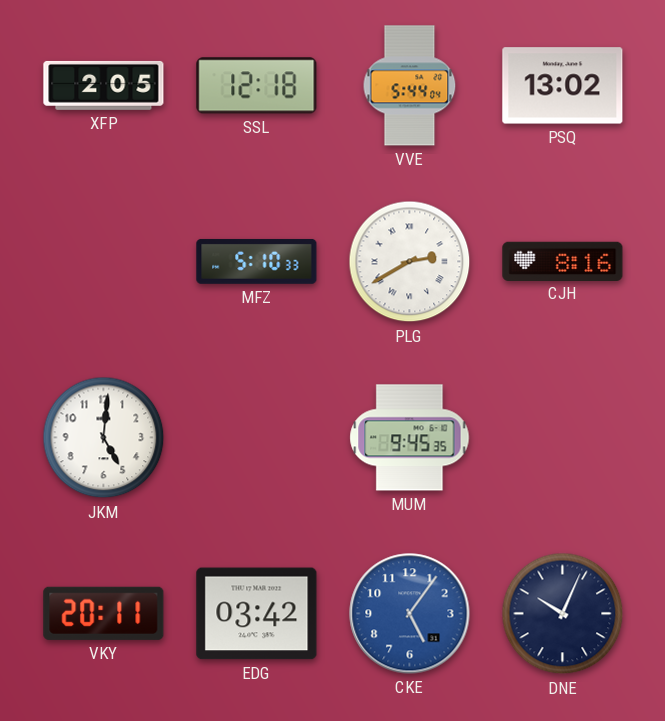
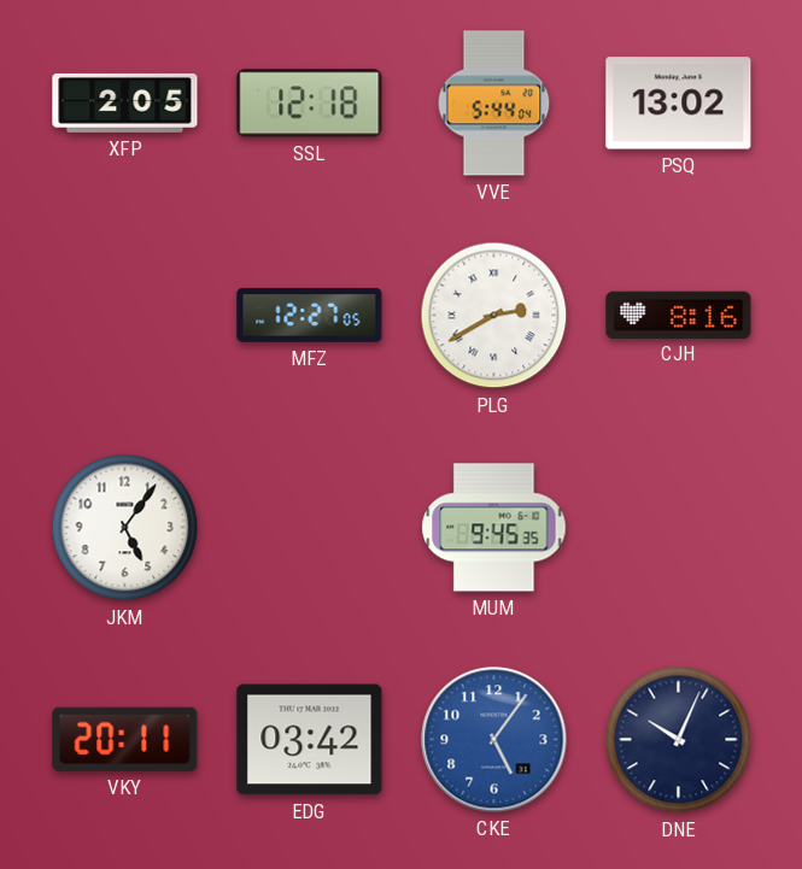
MFZ: 5:10 -> 12:27
JKM: 5:01 -> 5:06
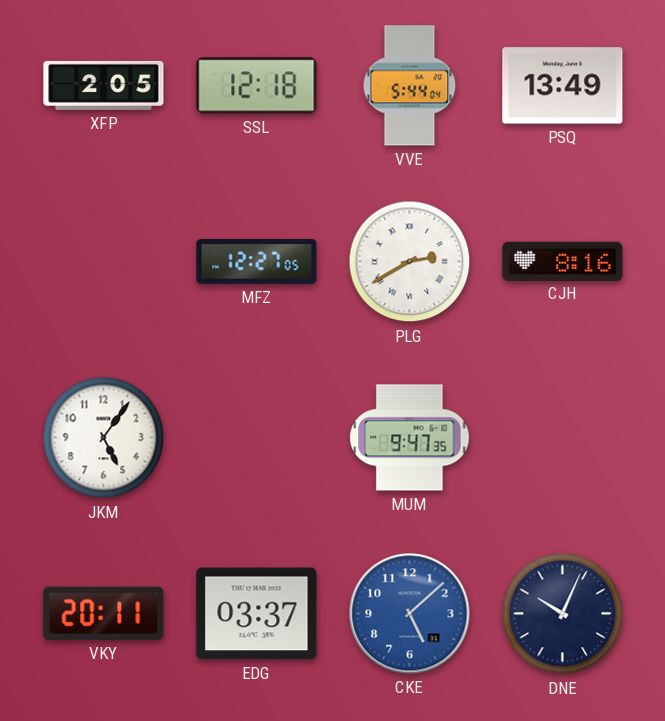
PSQ: 13:02 -> 13:49
MUM: 9:45 -> 9:47
EDG: 03:42 -> 03:37
CKE: 5:06 -> 5:08
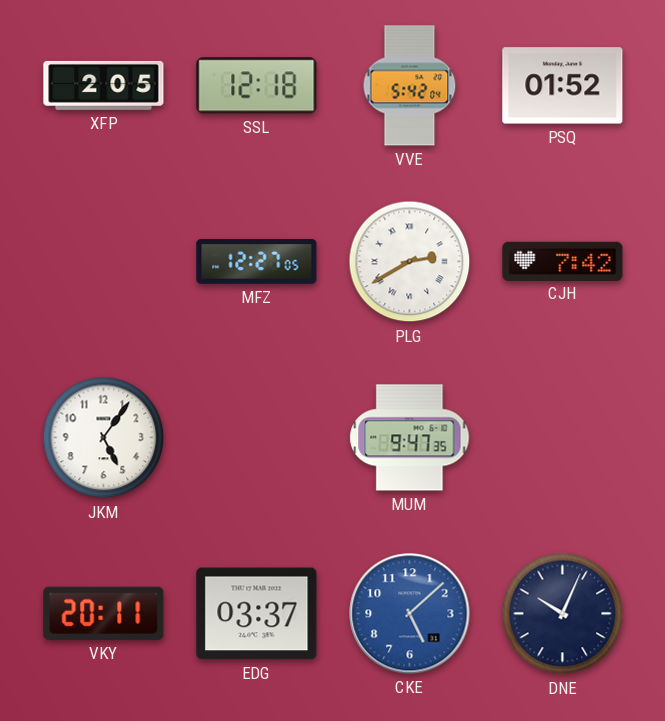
VVE: 5:44 -> 5:42
PSQ: 13:49 -> 01:52
CJH: 8:16 -> 7:42
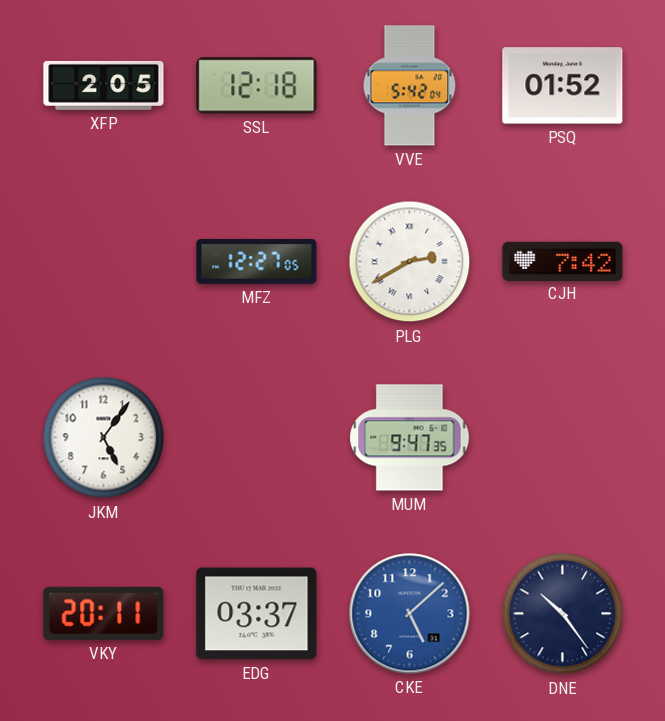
DNE: 10:04 -> 10:24
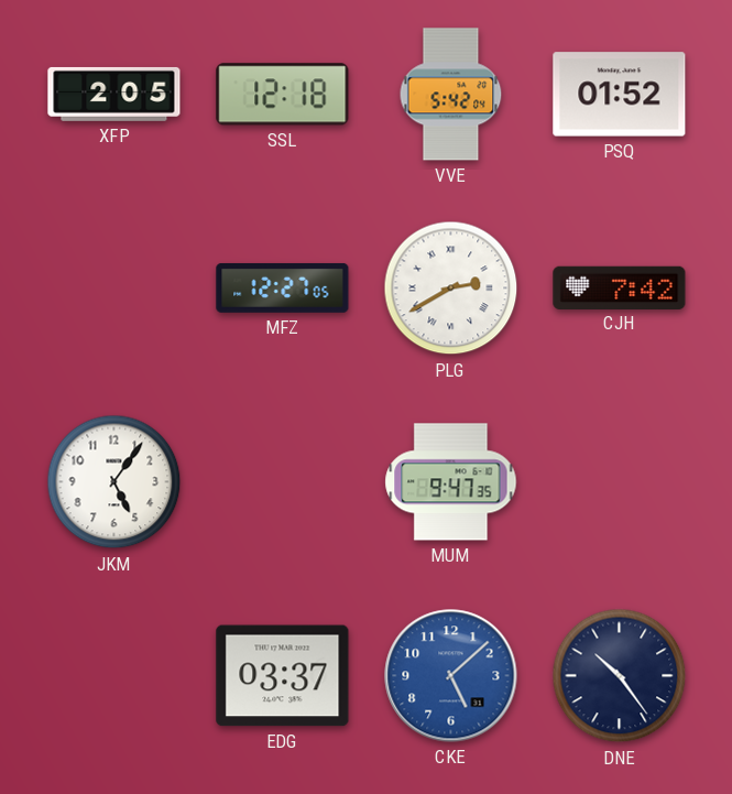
VKY: 20:11 -> none
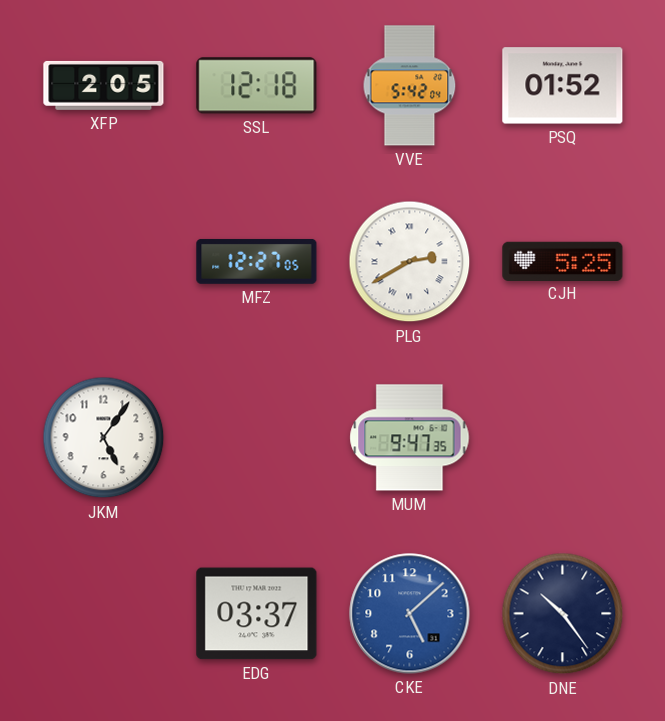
CJH: 7:42 -> 5:25
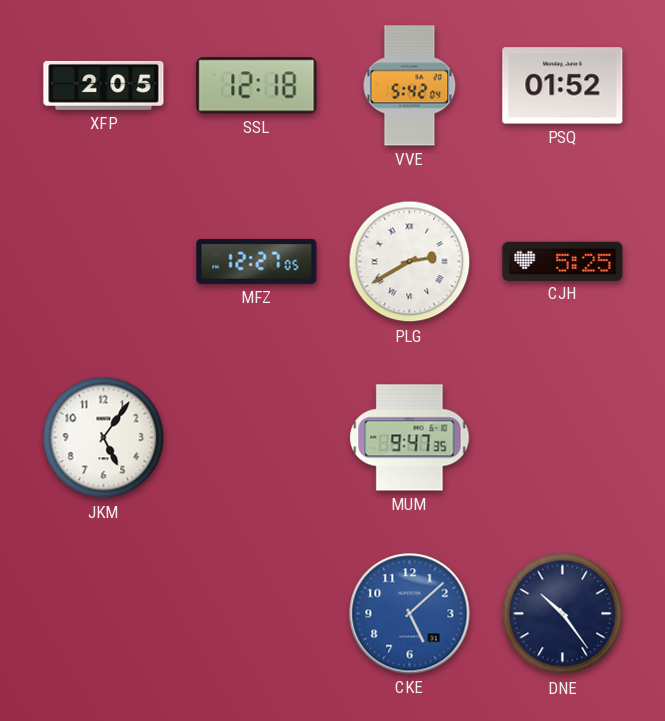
EDG: 03:37 -> none
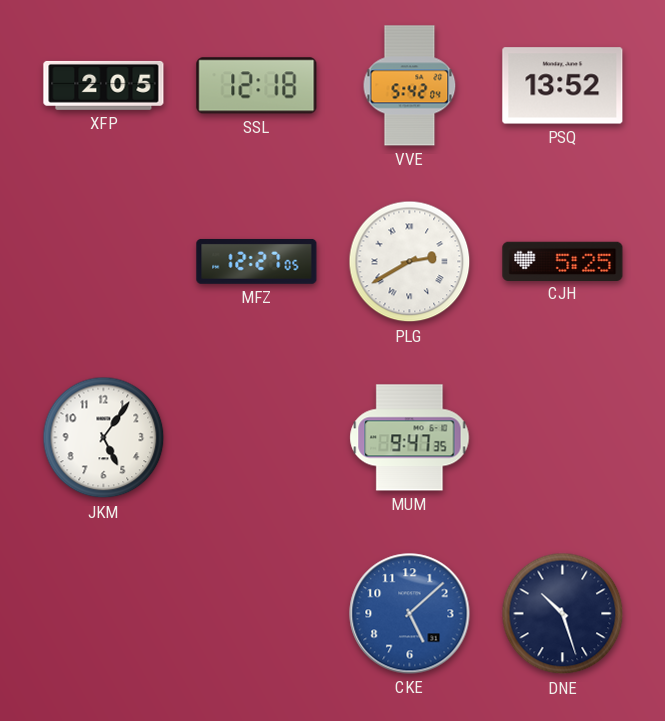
PSQ: 01:52 -> 13:52
DNE: 10:24 -> 10:27
